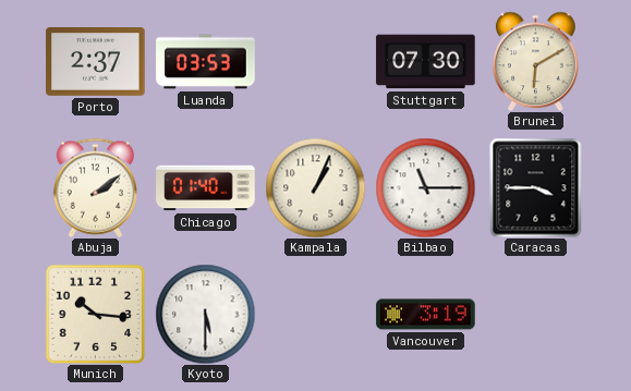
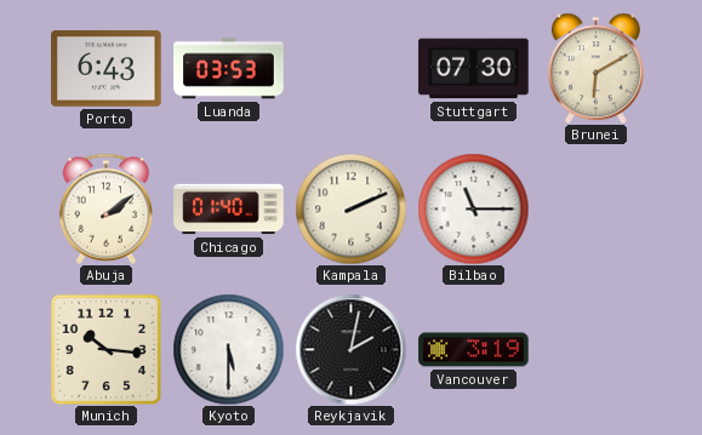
Porto: 2:37 -> 6:43
Kampala: 1:04 -> 2:11
Caracas: 3:45 -> none
Reykjavik: none -> 2:02
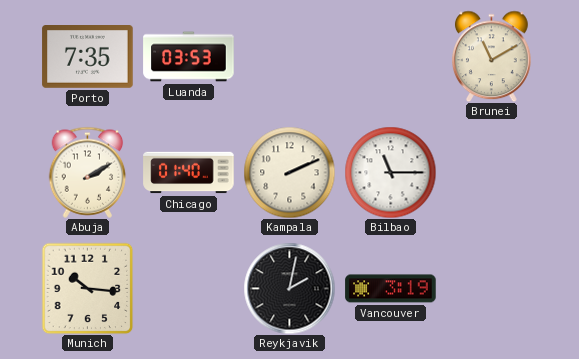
Porto: 6:43 -> 7:35
Stuttgart: 07:30 -> none
Brunei: 6:10 -> 11:10
Abuja: 2:09 -> 2:10
Kyoto: 5:30 -> none
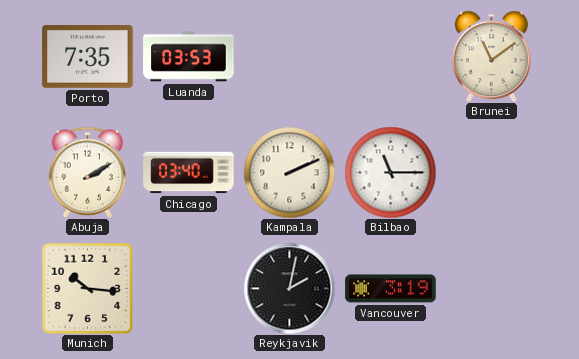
Brunei: 11:10 -> 11:09
Chicago: 01:40 -> 03:40
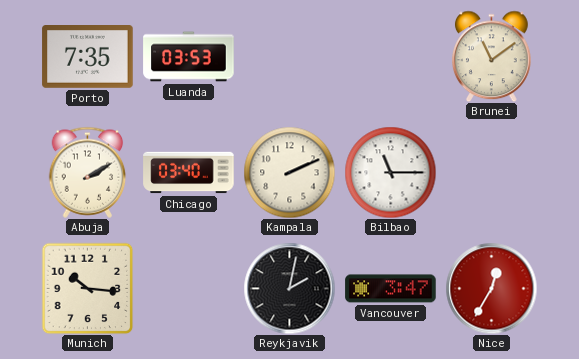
Vancouver: 3:19 -> 3:47
Nice: none -> 12:35
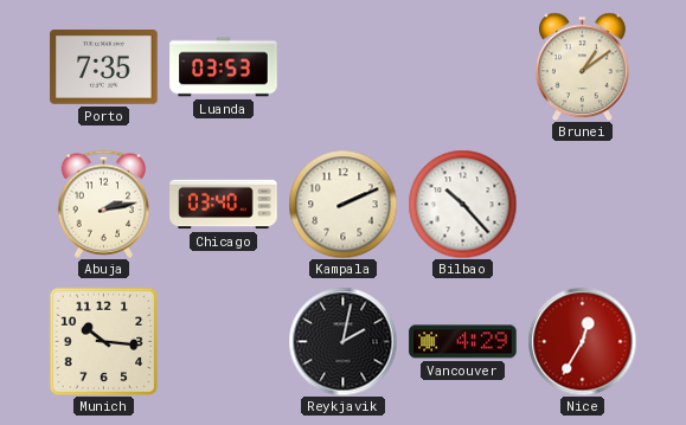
Brunei: 11:09 -> 1:09
Abuja: 2:10 -> 2:13
Bilbao: 11:15 -> 10:23
Vancouver: 3:47 -> 4:29
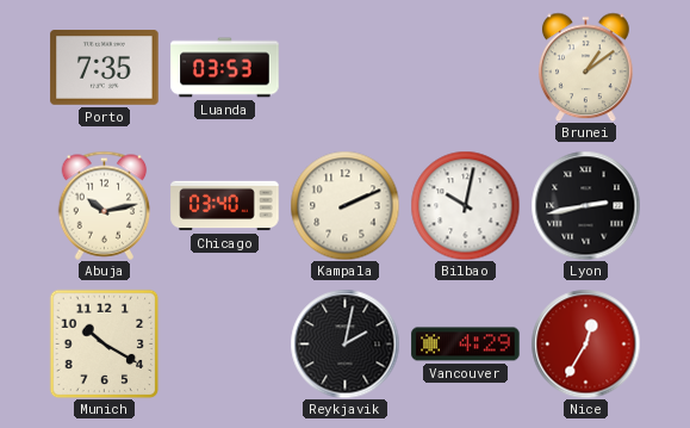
Abuja: 2:13 -> 10:13
Bilbao: 10:23 -> 10:02
Lyon: none -> 2:43
Munich: 10:16 -> 10:20
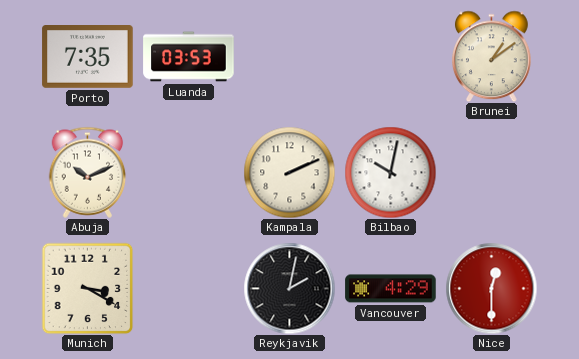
Abuja: 10:13 -> 10:11
Chicago: 03:40 -> none
Lyon: 2:43 -> none
Munich: 10:20 -> 3:20
Nice: 12:35 -> 12:30
